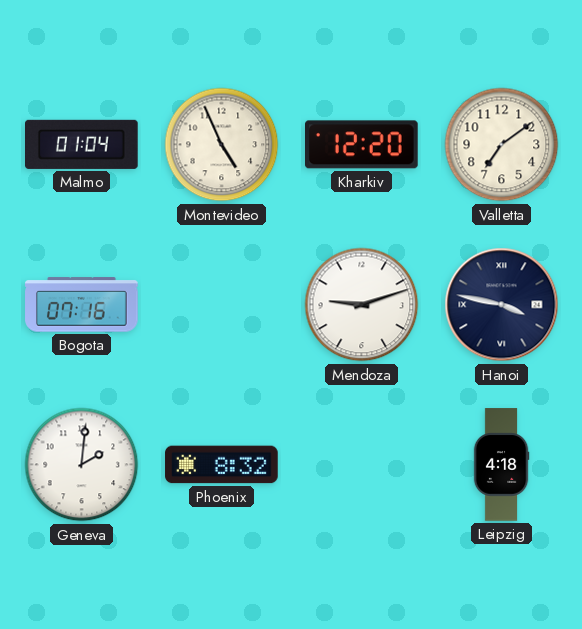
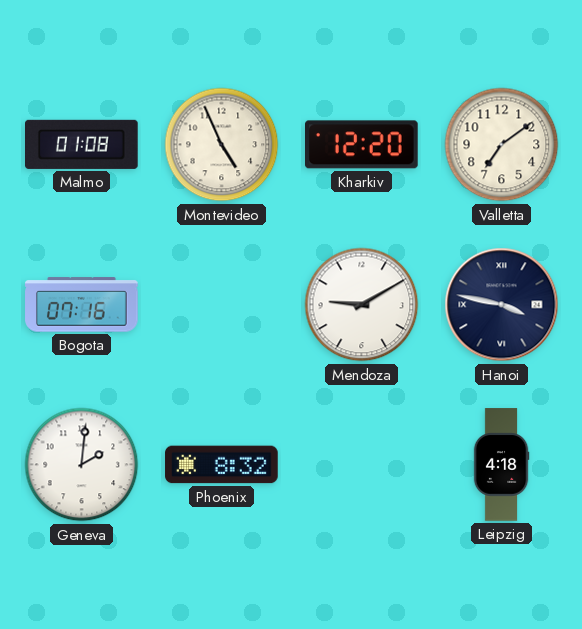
Malmo: 01:04 -> 01:08
Mendoza: 9:12 -> 9:10
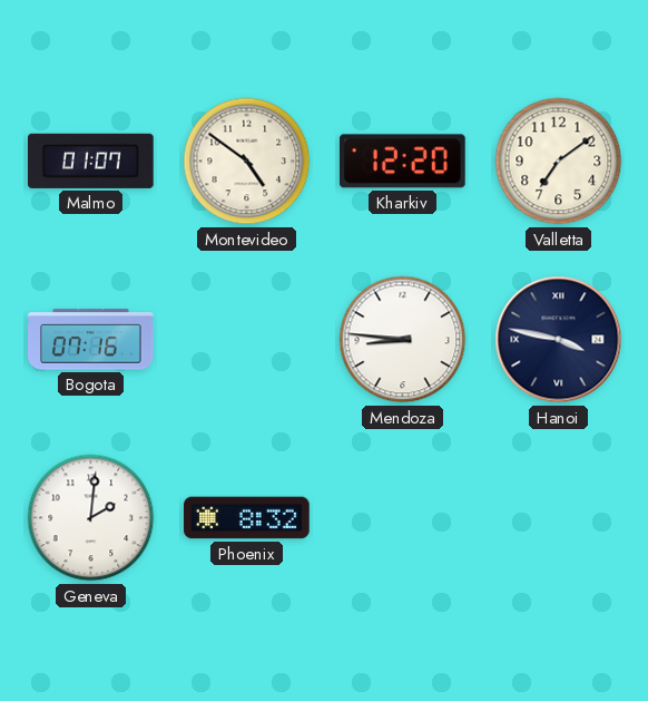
Malmo: 01:08 -> 01:07
Montevideo: 4:56 -> 4:51
Mendoza: 9:10 -> 8:46
Leipzig: 4:18 -> none
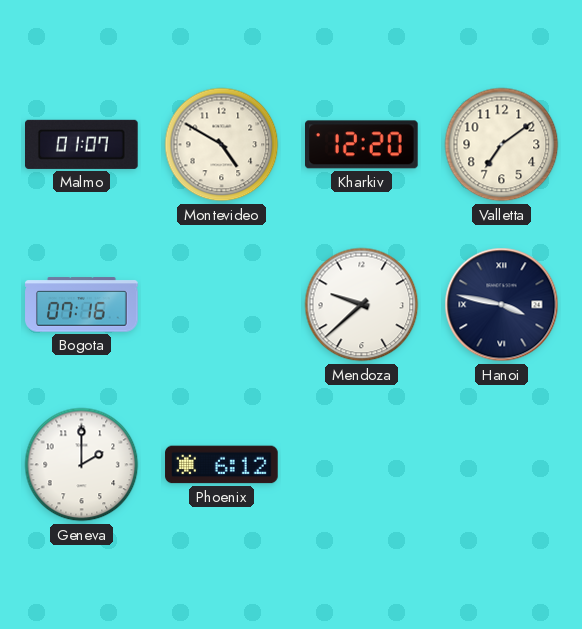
Montevideo: 4:51 -> 4:50
Mendoza: 8:46 -> 9:38
Geneva: 2:01 -> 2:00
Phoenix: 8:32 -> 6:12
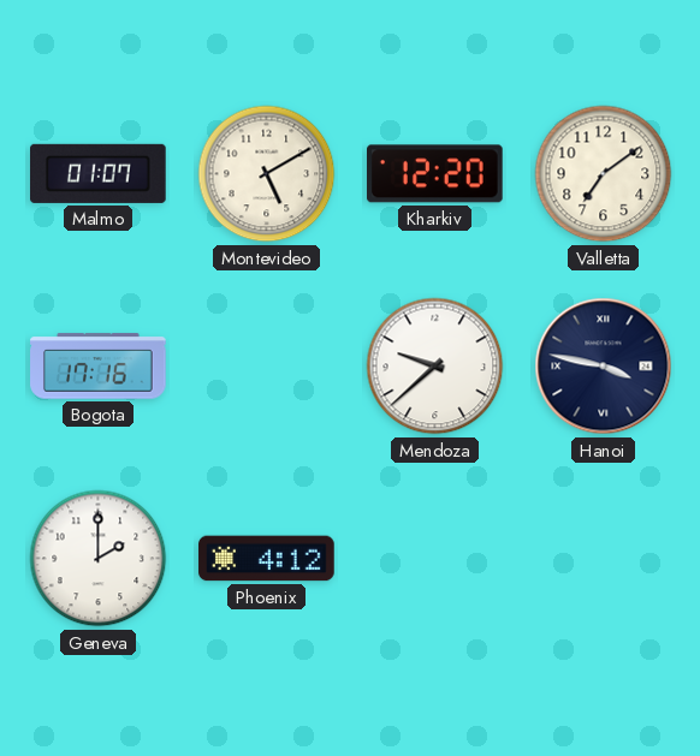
Montevideo: 4:50 -> 5:10
Bogota: 07:16 -> 17:16
Phoenix: 6:12 -> 4:12
